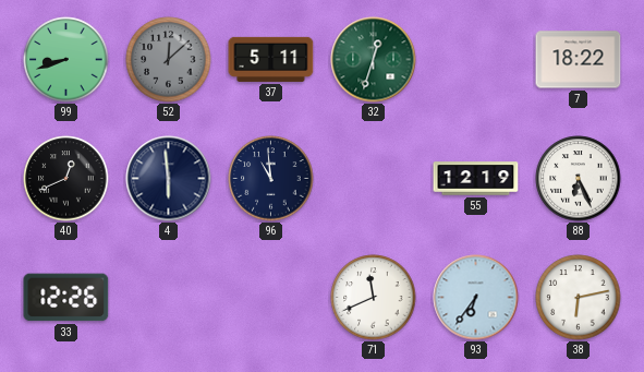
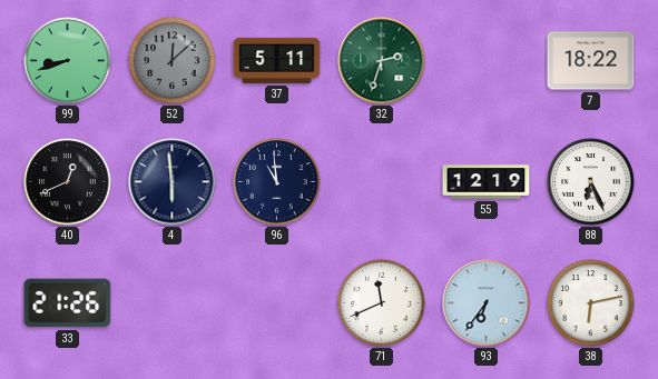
32: 12:33 -> 2:33
33: 12:26 -> 21:26
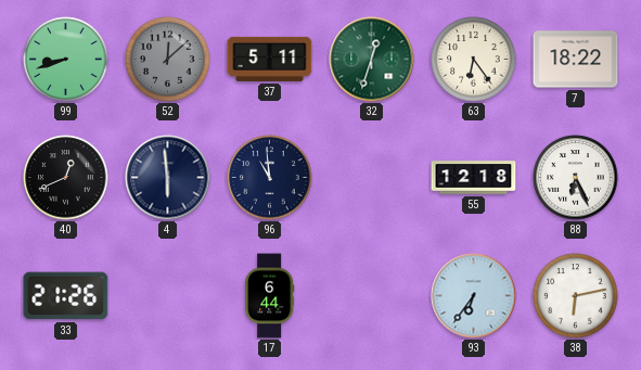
32: 2:33 -> 12:33
63: none -> 6:24
55: 12:19 -> 12:18
17: none -> 6:44
71: 11:41 -> none
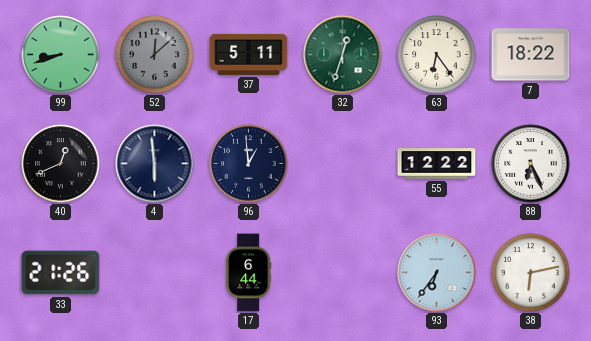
96: 10:59 -> 12:59
55: 12:18 -> 12:22
